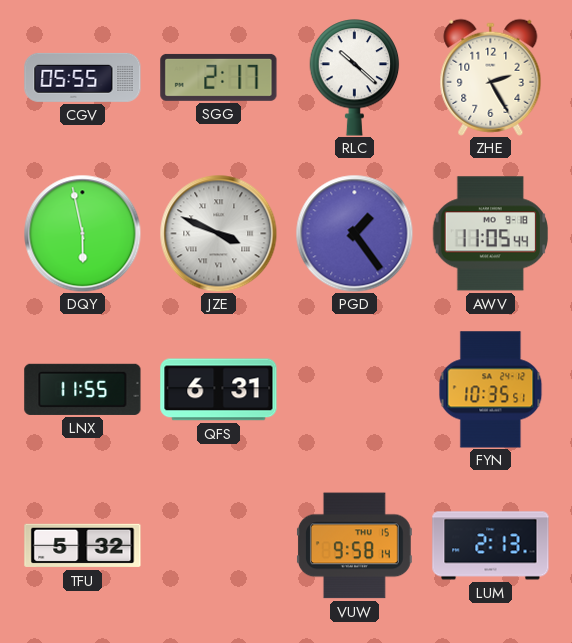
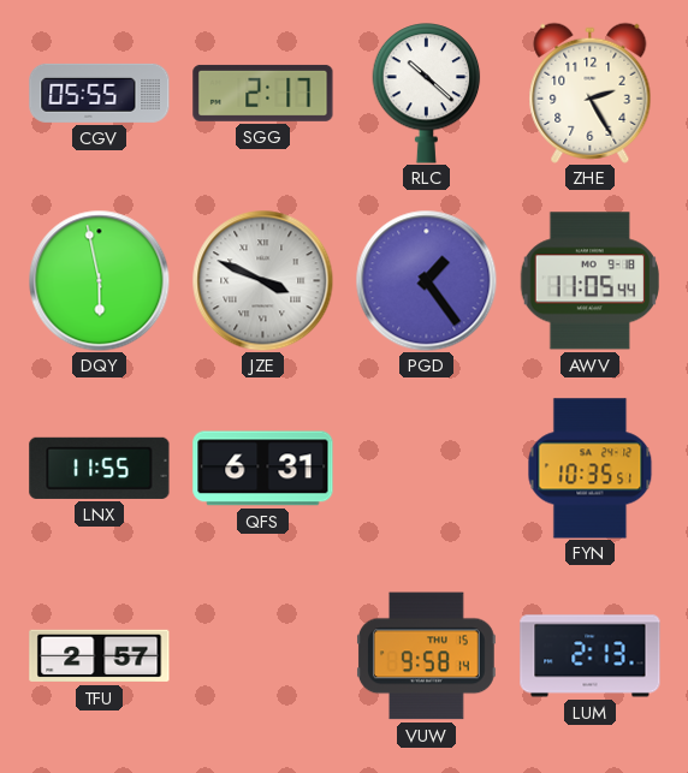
TFU: 5:32 -> 2:57
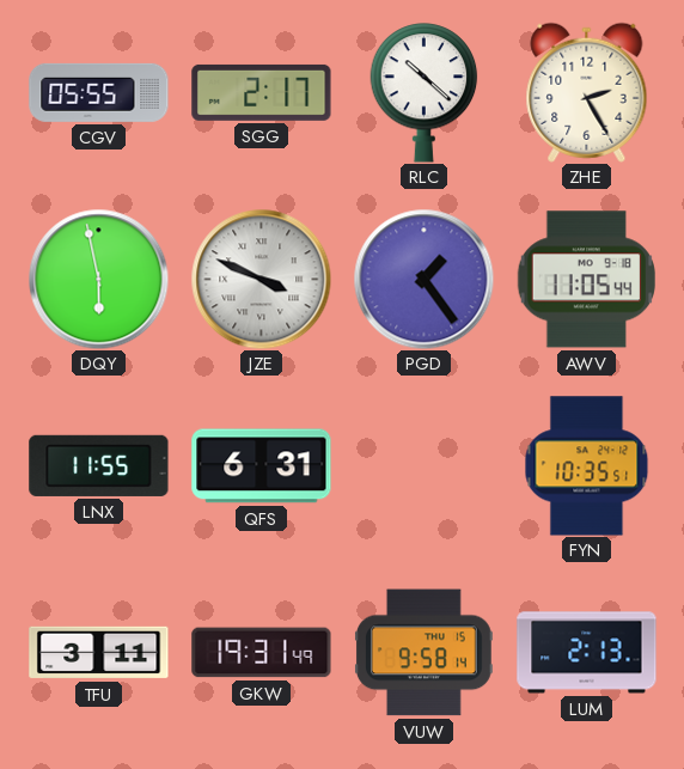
TFU: 2:57 -> 3:11
GKW: none -> 19:31
